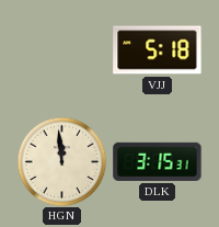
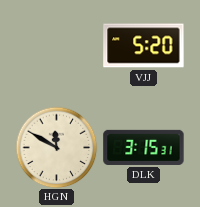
VJJ: 5:18 -> 5:20
HGN: 11:59 -> 11:50
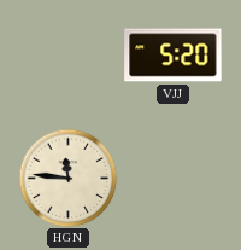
HGN: 11:50 -> 11:46
DLK: 3:15 -> none
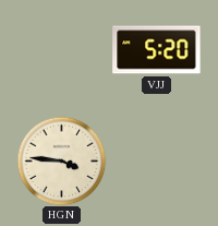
HGN: 11:46 -> 3:46
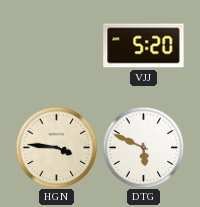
DTG: none -> 5:49
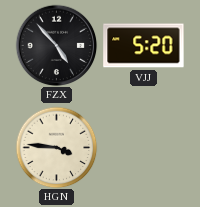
FZX: none -> 4:53
DTG: 5:49 -> none
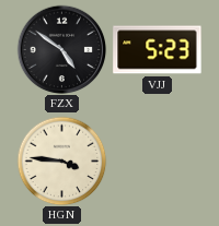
FZX: 4:53 -> 4:51
VJJ: 5:20 -> 5:23
